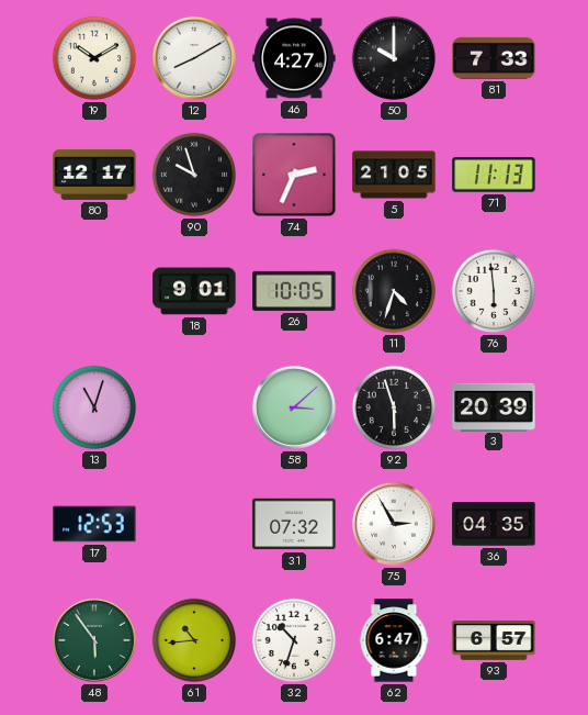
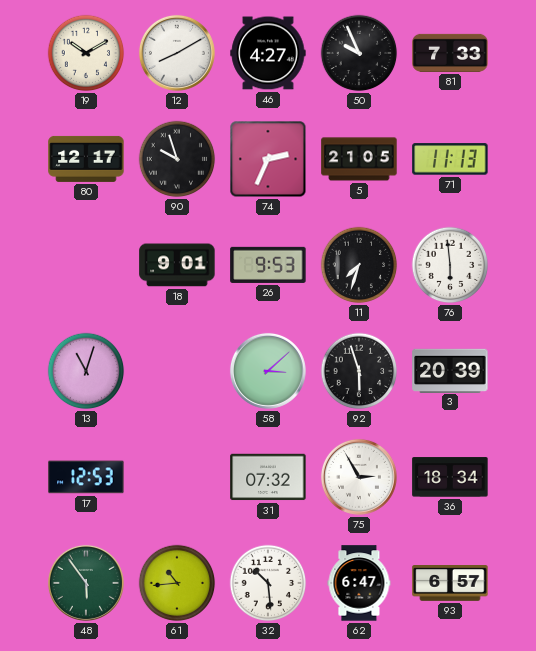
50: 10:00 -> 9:56
26: 10:05 -> 9:53
11: 4:33 -> 7:33
36: 04:35 -> 18:34
32: 10:33 -> 10:29
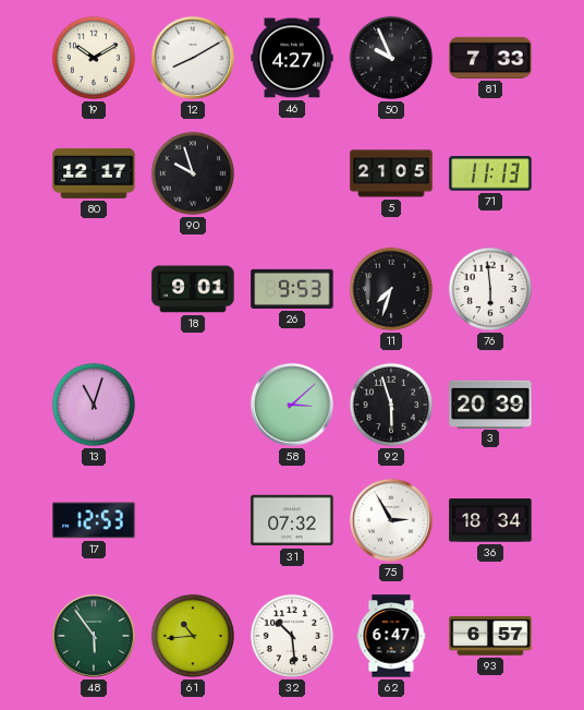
74: 2:34 -> none
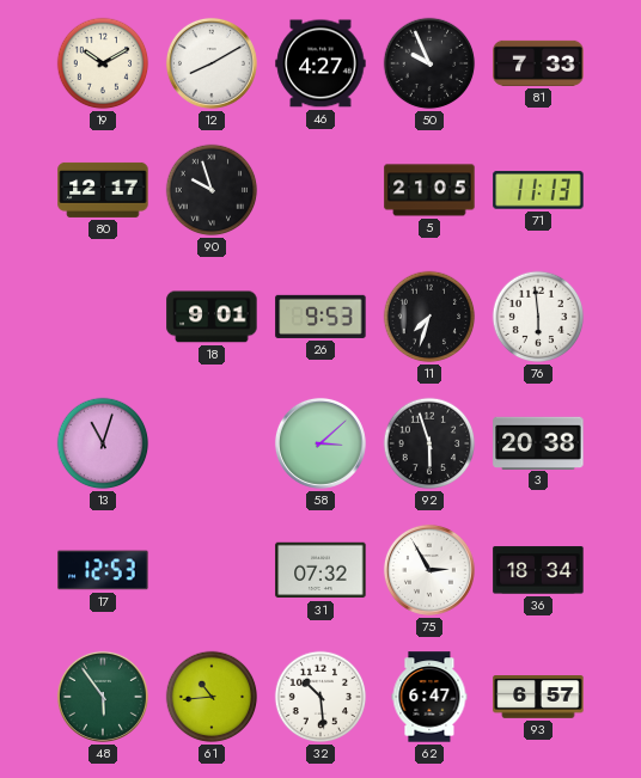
3: 20:39 -> 20:38
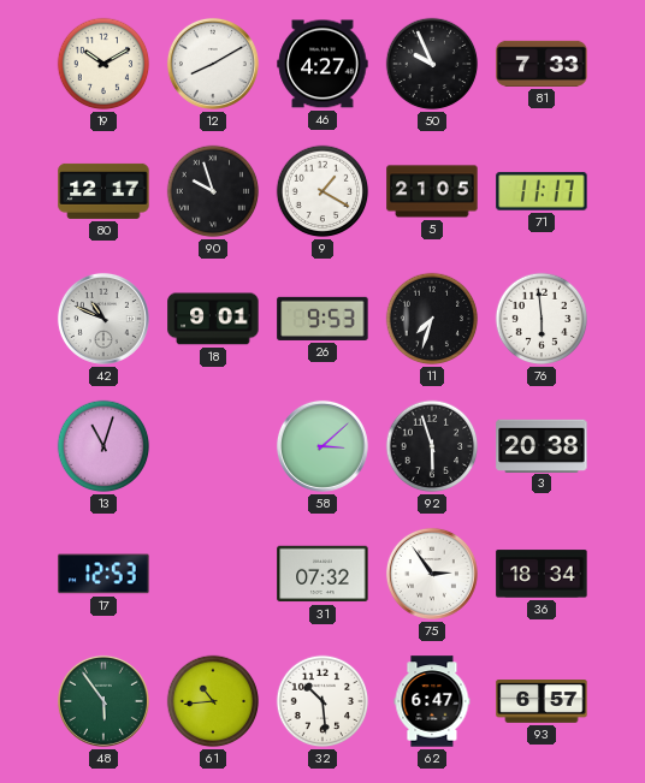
9: none -> 1:20
71: 11:13 -> 11:17
42: none -> 10:49
75: 2:55 -> 2:54
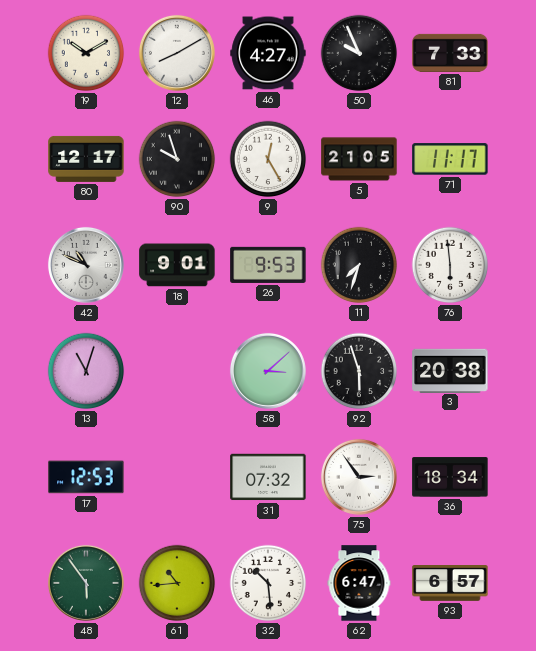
9: 1:20 -> 12:25
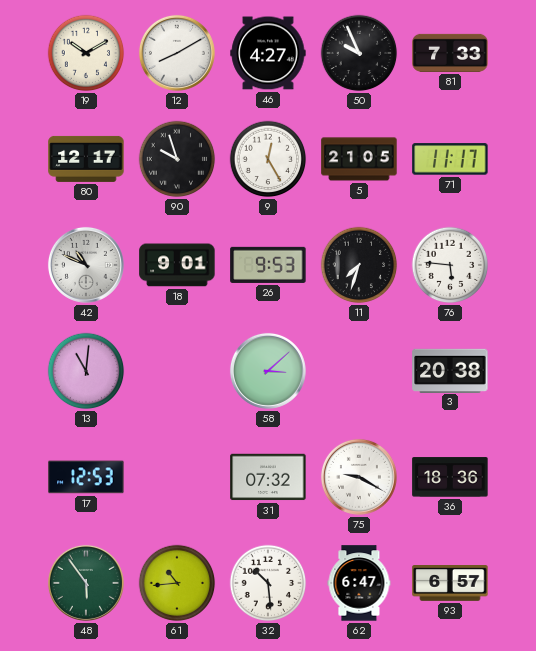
76: 5:59 -> 5:46
13: 11:03 -> 11:01
92: 5:57 -> none
75: 2:54 -> 9:20
36: 18:34 -> 18:36
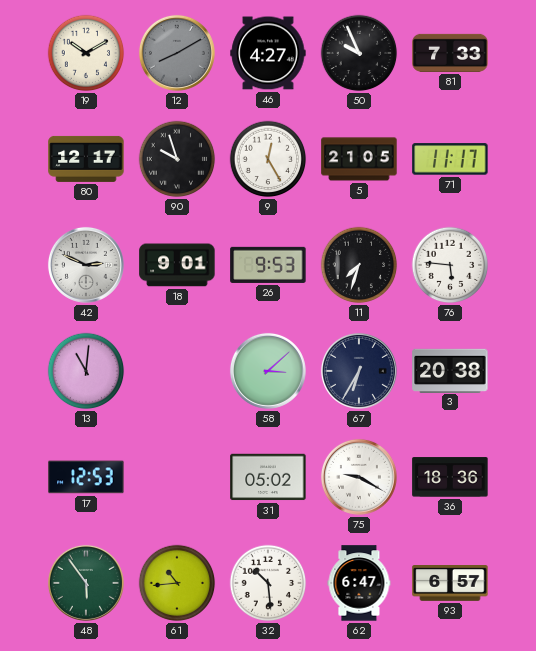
12 dial: white -> grey
42: 10:49 -> 2:49
67: none -> 6:35
31: 07:32 -> 05:02
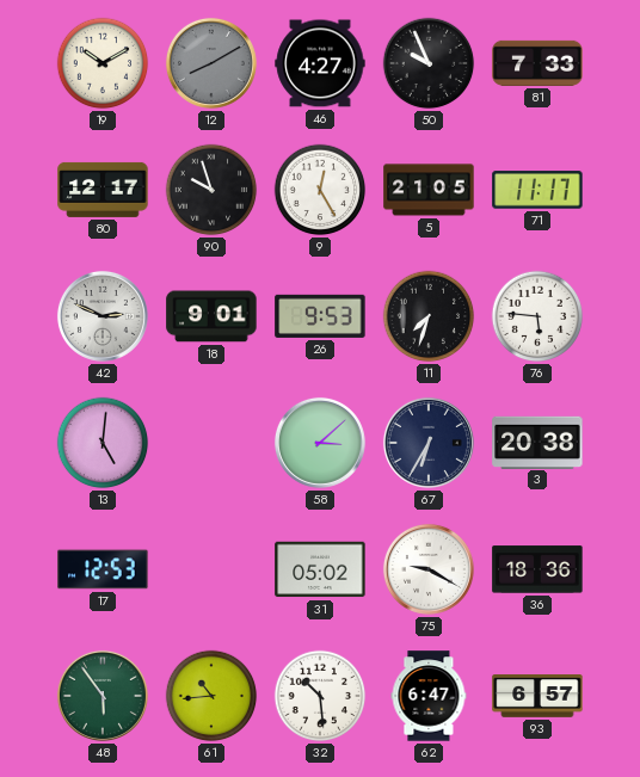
13: 11:01 -> 5:01
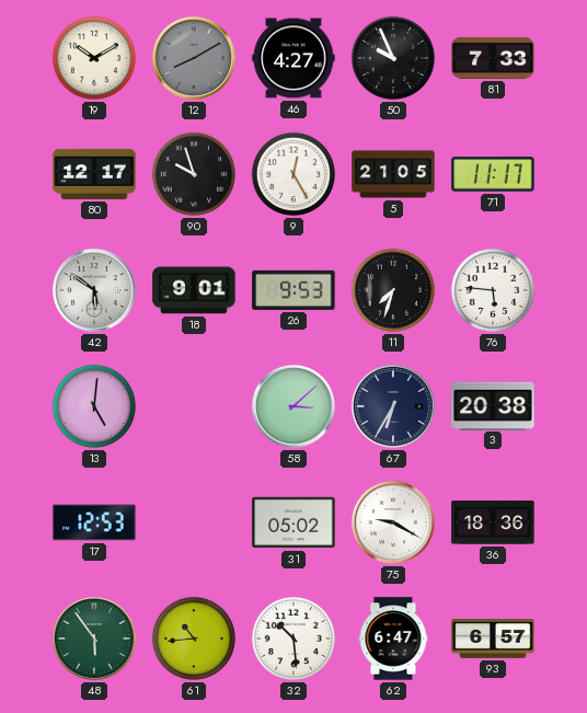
42: 2:49 -> 5:51
